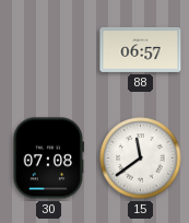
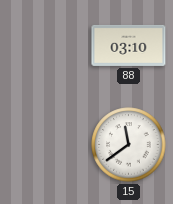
88: 06:57 -> 03:10
30: 07:08 -> none
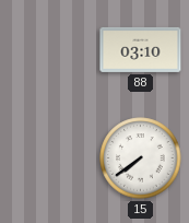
15: 11:39 -> 7:39
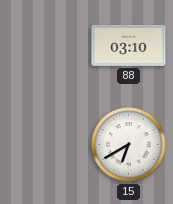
15: 7:39 -> 6:40
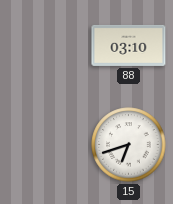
15: 6:40 -> 6:42
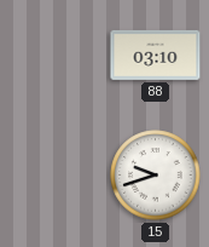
15: 6:42 -> 9:42
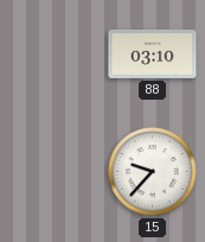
15: 9:42 -> 9:37
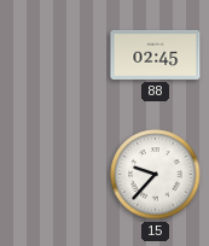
88: 03:10 -> 02:45
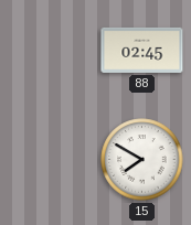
15: 9:37 -> 7:50
